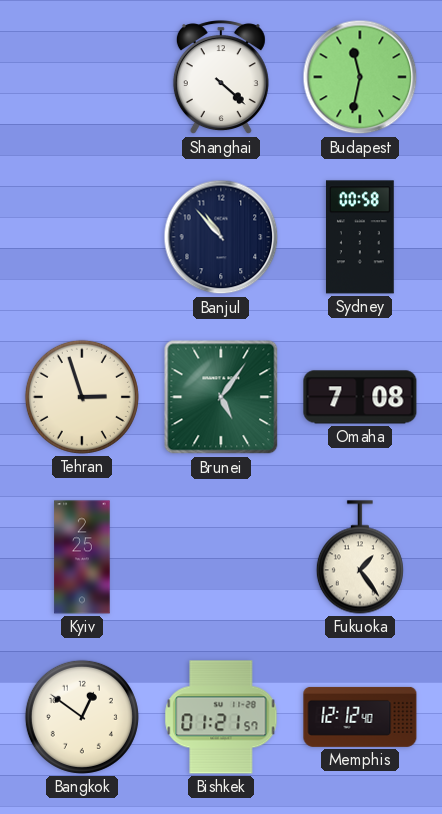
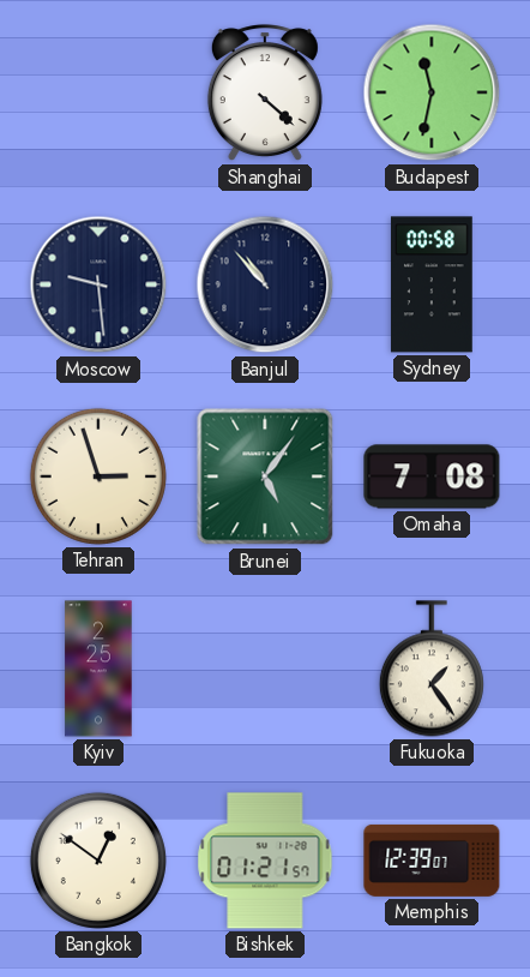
Moscow: none -> 9:29
Memphis: 12:12 -> 12:39
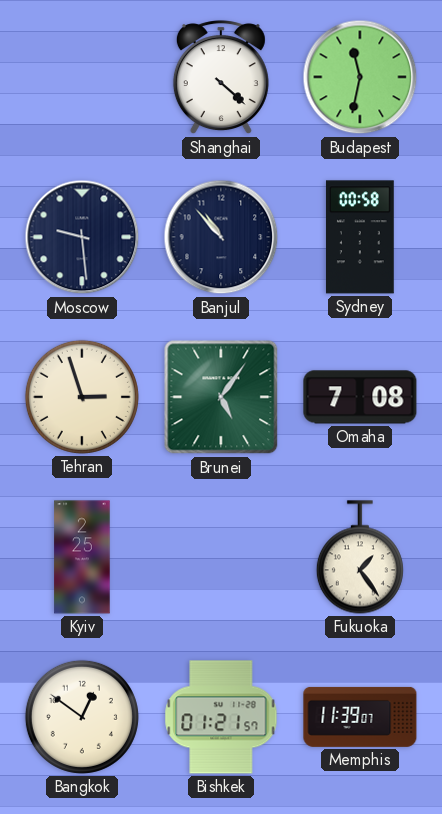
Memphis: 12:39 -> 11:39
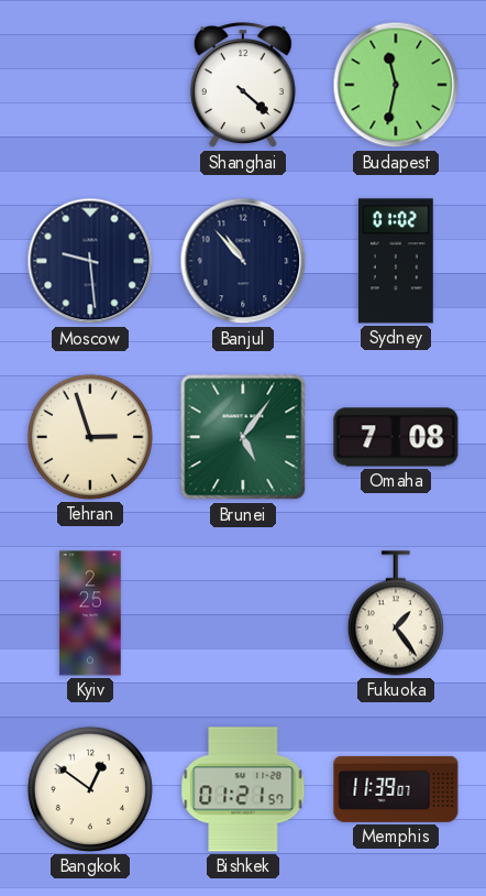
Sydney: 00:58 -> 01:02
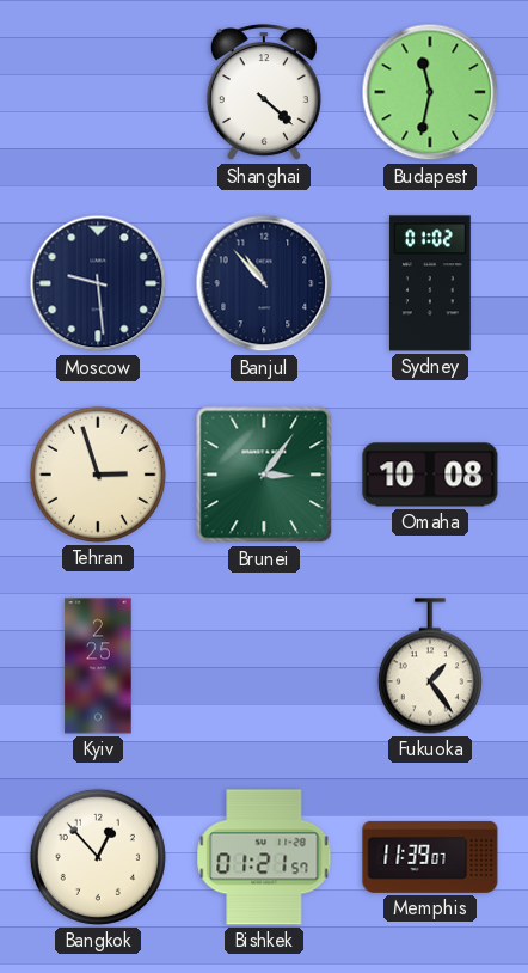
Brunei: 5:06 -> 3:06
Omaha: 7:08 -> 10:08
Bangkok: 12:51 -> 12:53
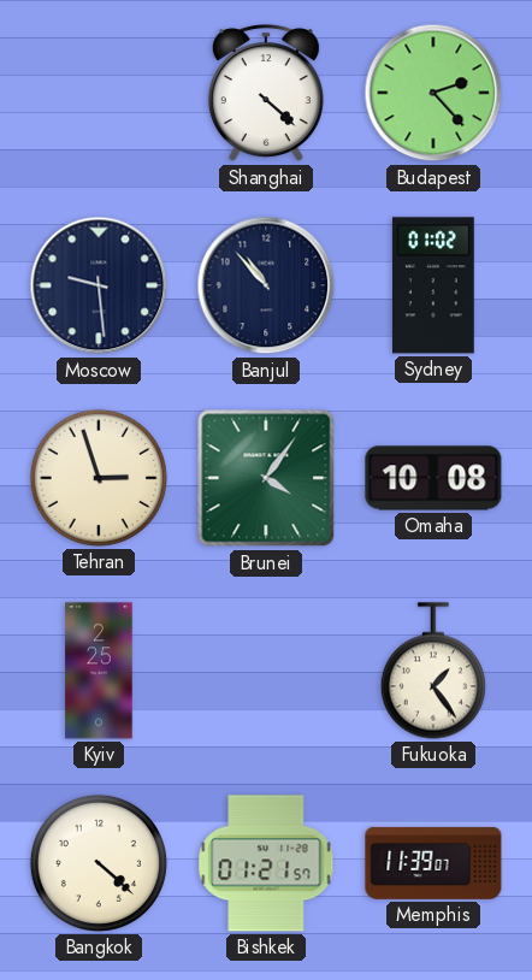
Budapest: 11:32 -> 2:23
Brunei: 3:06 -> 4:06
Bangkok: 12:53 -> 4:22
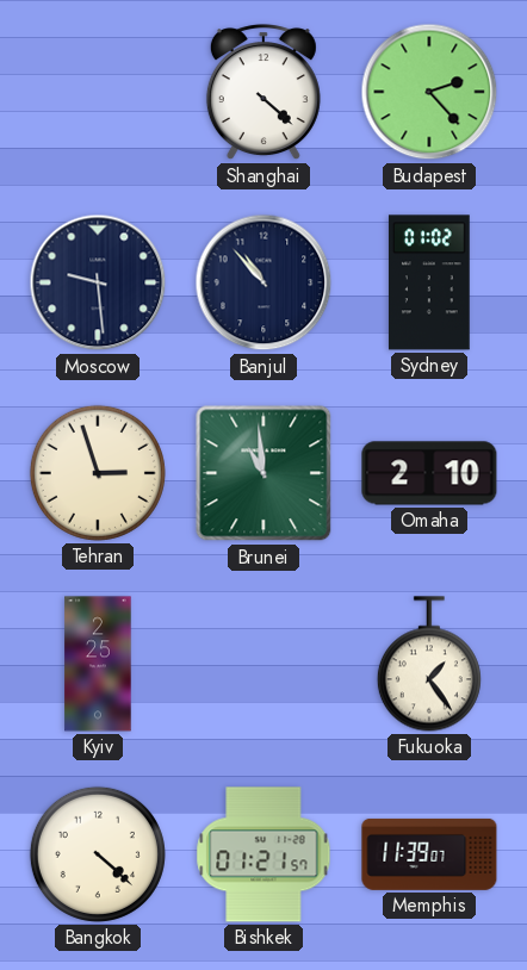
Brunei: 4:06 -> 10:59
Omaha: 10:08 -> 2:10
